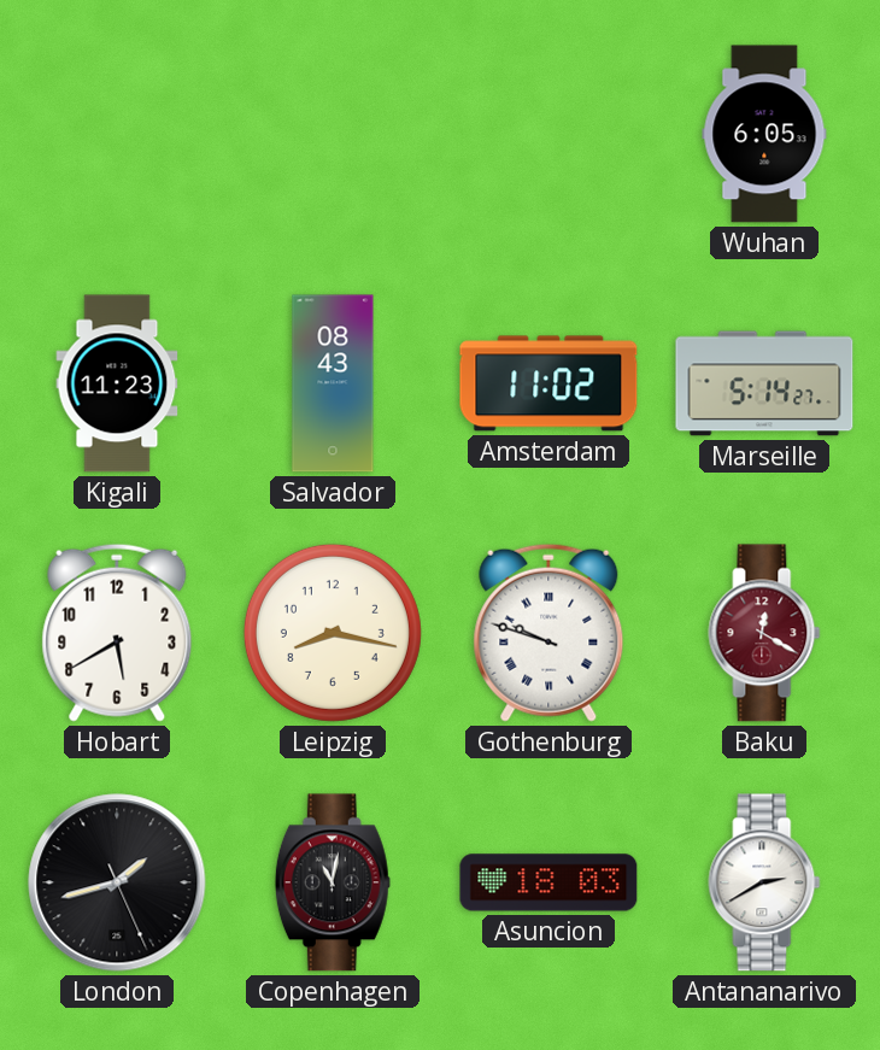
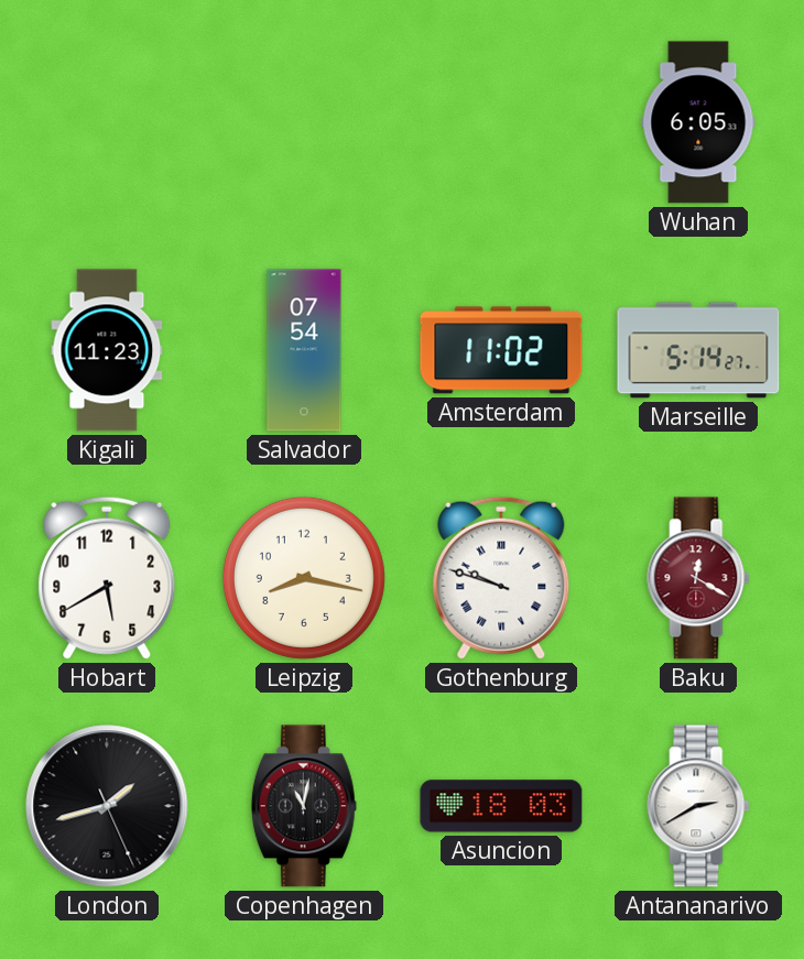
Salvador: 08:43 -> 07:54
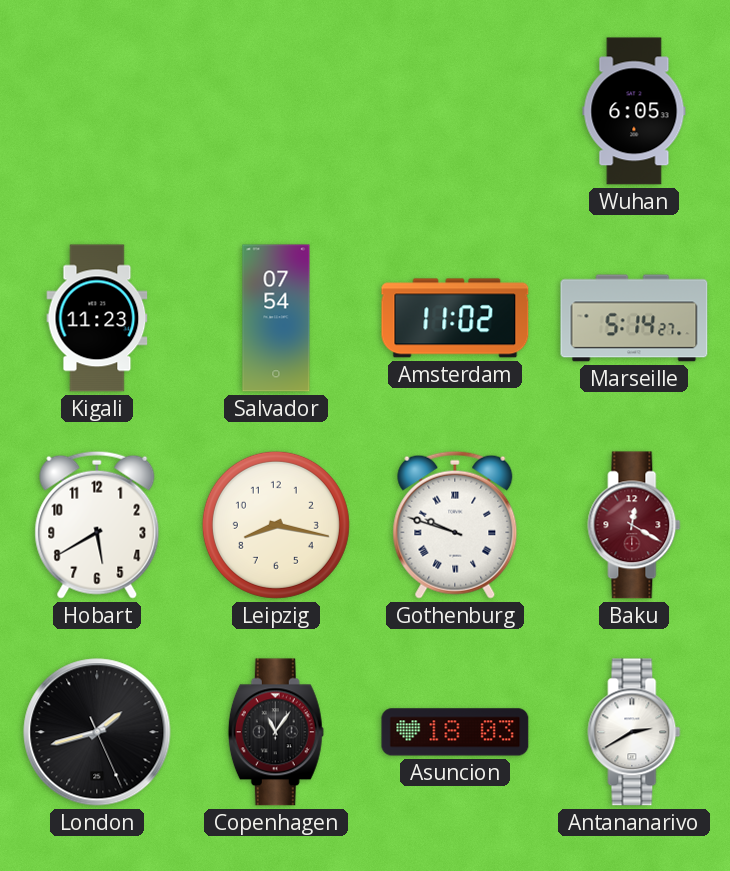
Copenhagen: 11:02 -> 11:06
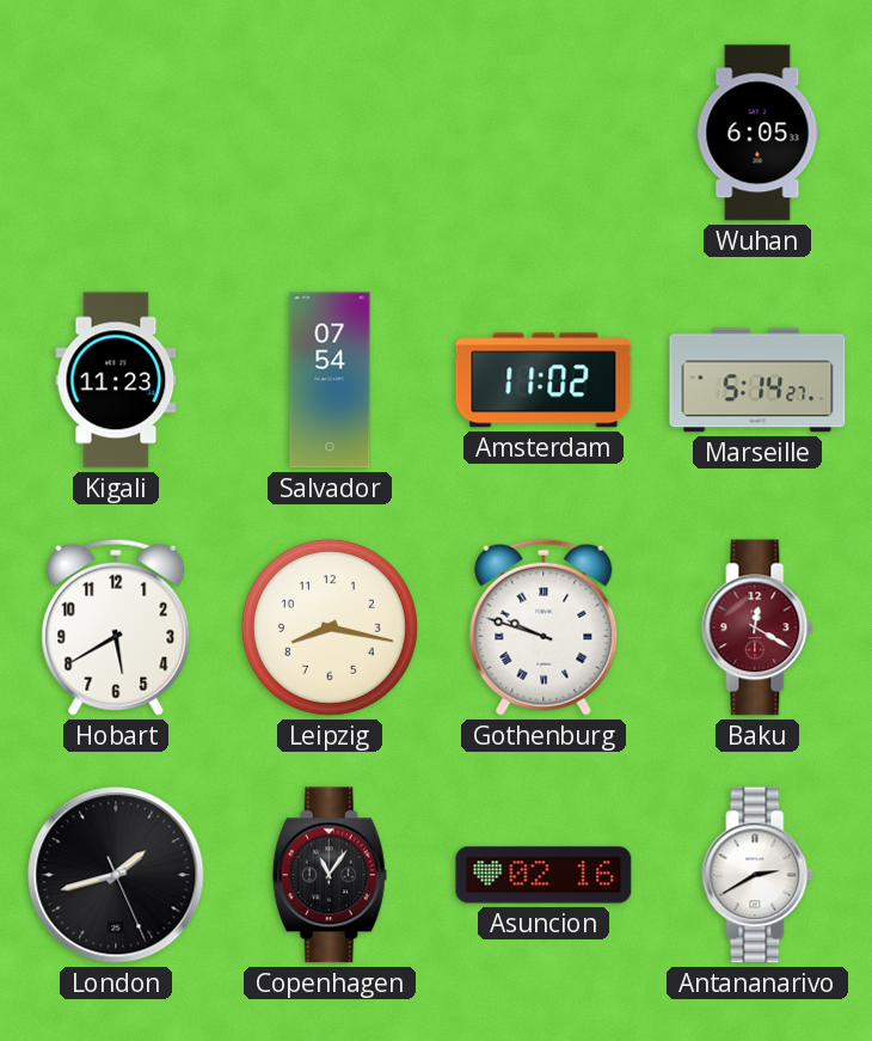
Asuncion: 18:03 -> 02:16
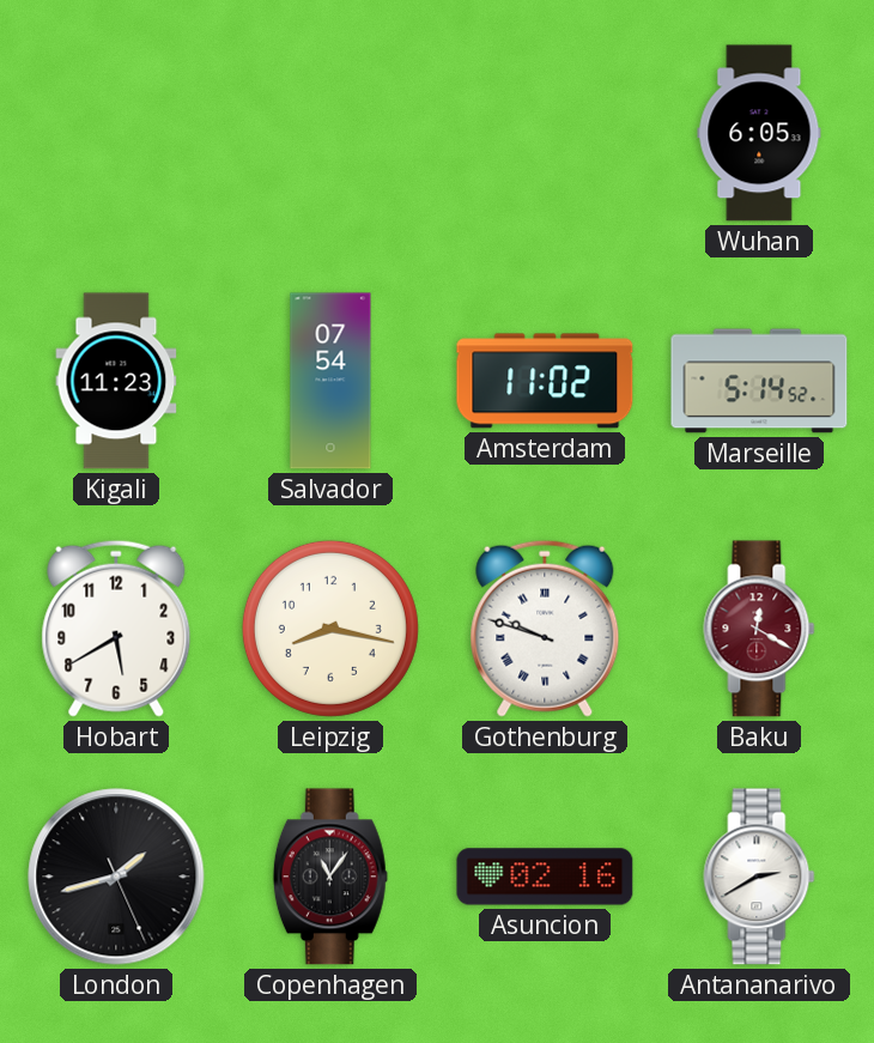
Marseille: 5:14:27 -> 5:14:52
